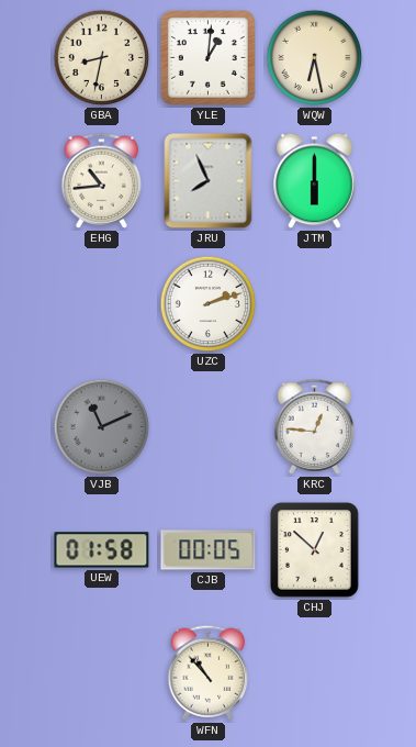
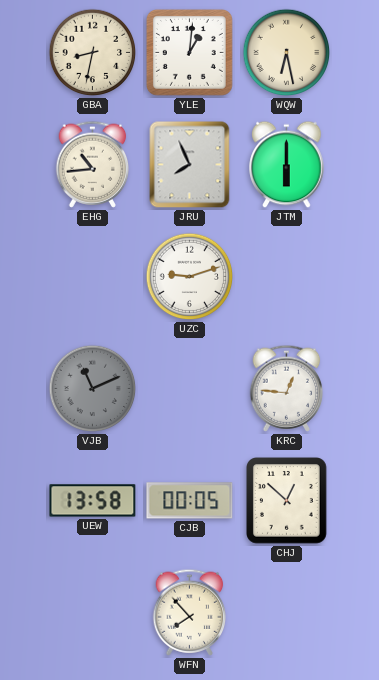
UZC: 2:12 -> 9:12
UEW: 01:58 -> 13:58
WFN: 10:53 -> 7:53
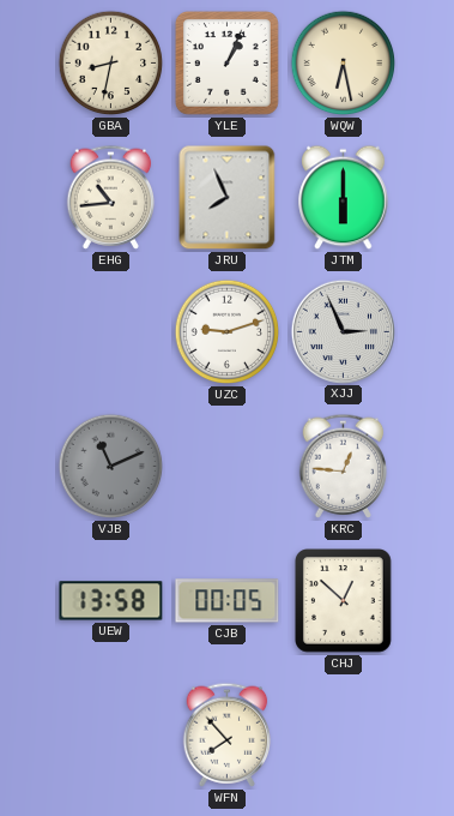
YLE: 1:01 -> 1:04
XJJ: none -> 2:56
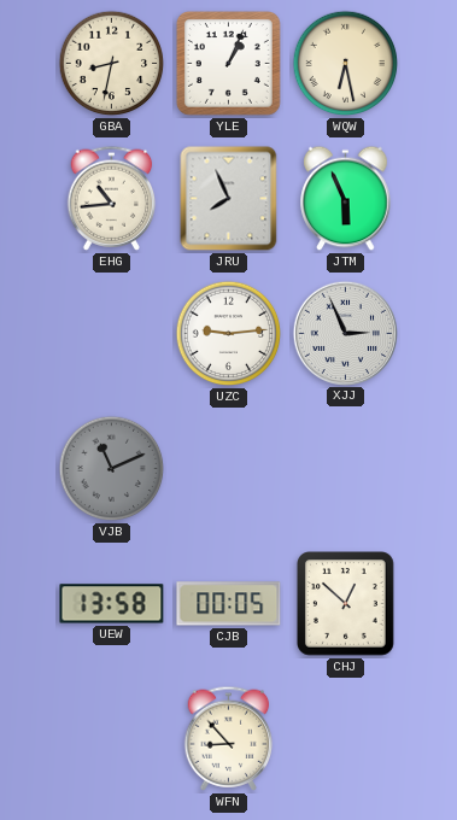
JTM: 6:00 -> 5:56
UZC: 9:12 -> 9:14
KRC: 12:46 -> none
WFN: 7:53 -> 8:53
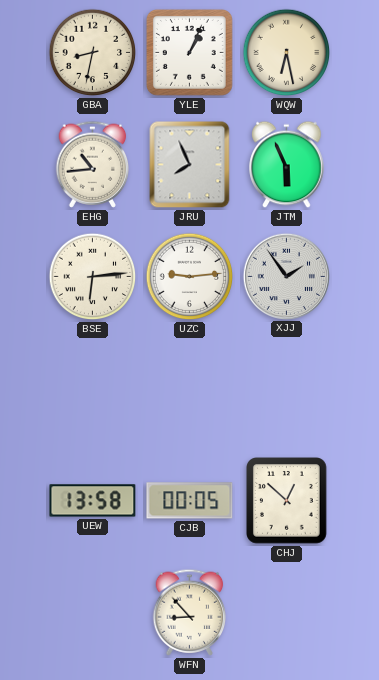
BSE: none -> 6:14
XJJ: 2:56 -> 1:54
VJB: 11:11 -> none
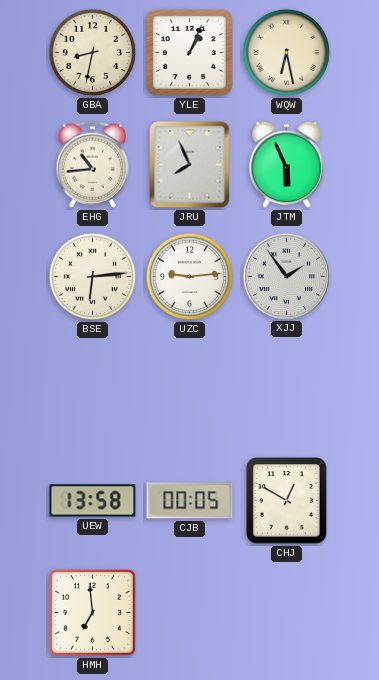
CHJ: 12:52 -> 12:50
HMH: none -> 6:59
WFN: 8:53 -> none
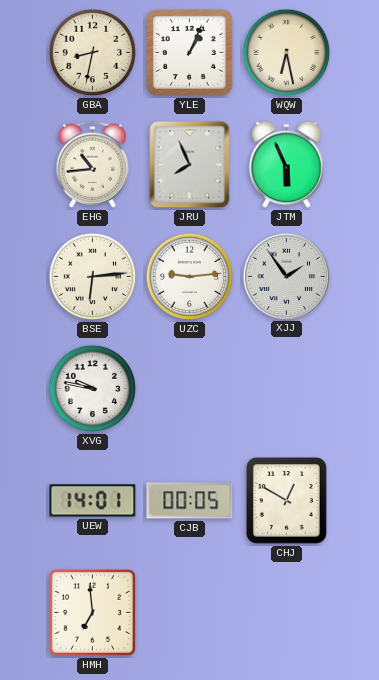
XVG: none -> 9:47
UEW: 13:58 -> 14:01
